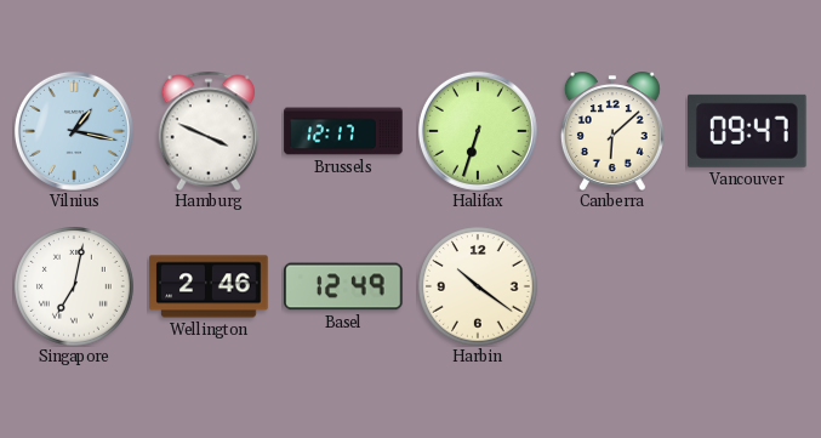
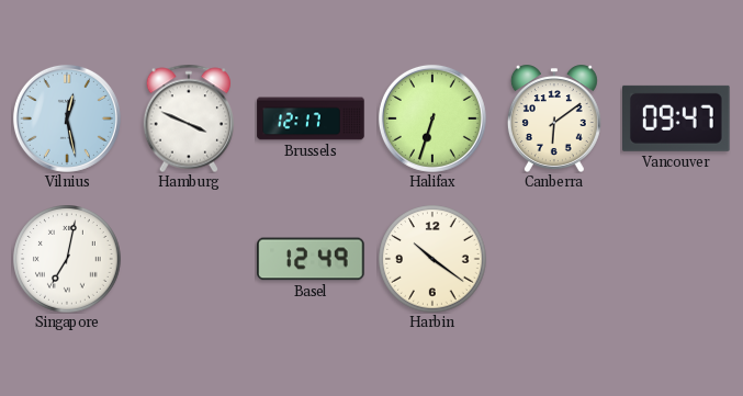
Vilnius: 1:17 -> 12:28
Canberra: 6:08 -> 6:09
Wellington: 2:46 -> none
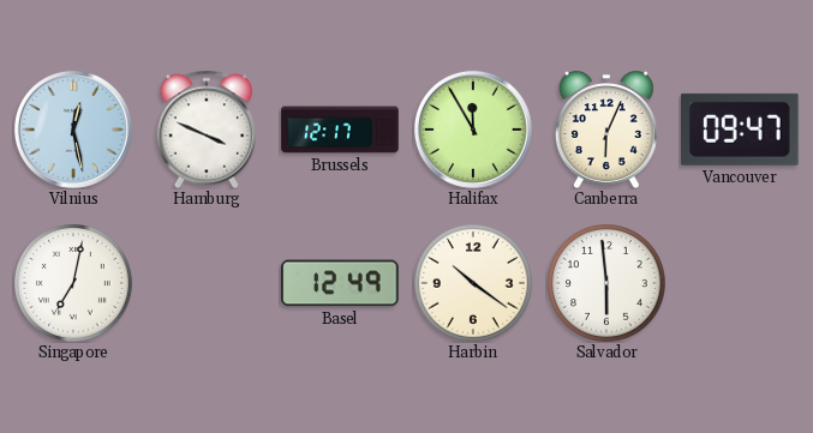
Halifax: 6:33 -> 11:55
Canberra: 6:09 -> 6:04
Salvador: none -> 5:59
